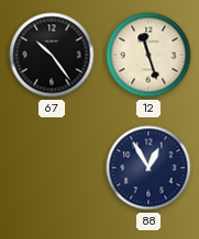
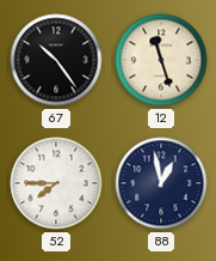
52: none -> 7:45
88: 12:55 -> 12:58
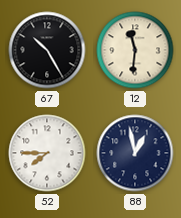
67: 10:24 -> 10:25
12: 11:27 -> 11:31
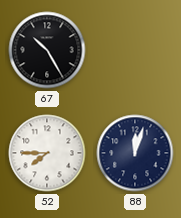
12: 11:31 -> none
88: 12:58 -> 12:03
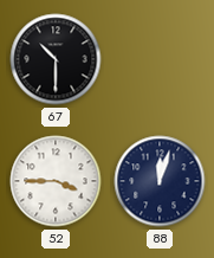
67: 10:25 -> 10:30
52: 7:45 -> 3:45
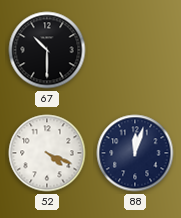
52: 3:45 -> 4:19
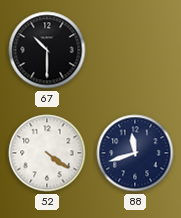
52: 4:19 -> 4:21
88: 12:03 -> 11:42
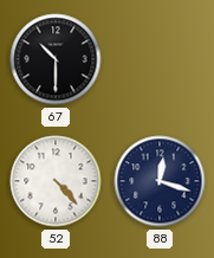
52: 4:21 -> 4:23
88: 11:42 -> 12:18
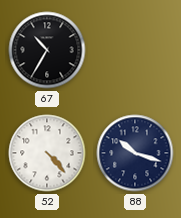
67: 10:30 -> 10:35
88: 12:18 -> 10:18
